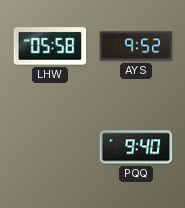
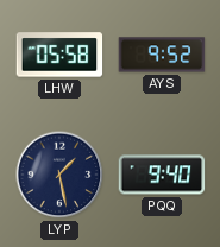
LYP: none -> 1:28
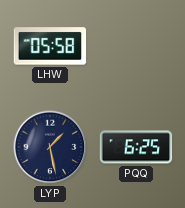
AYS: 9:52 -> none
PQQ: 9:40 -> 6:25
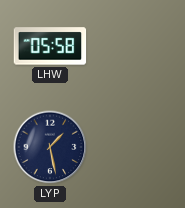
PQQ: 6:25 -> none
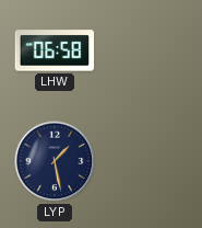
LHW: 05:58 -> 06:58
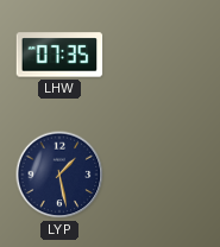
LHW: 06:58 -> 07:35
